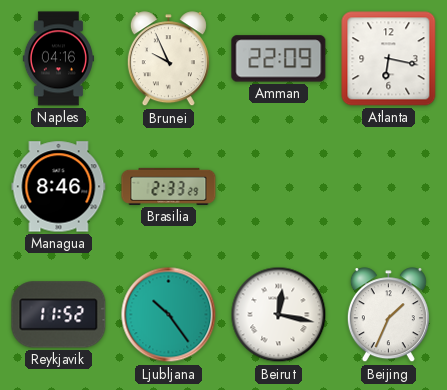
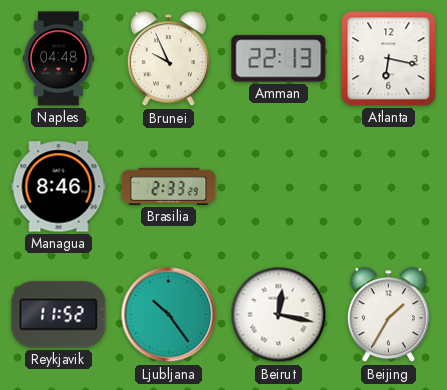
Naples: 04:16 -> 04:48
Amman: 22:09 -> 22:13
Beijing: 1:34 -> 1:35
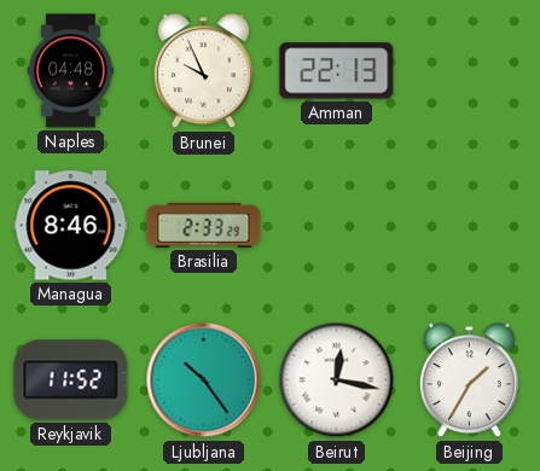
Atlanta: 6:17 -> none
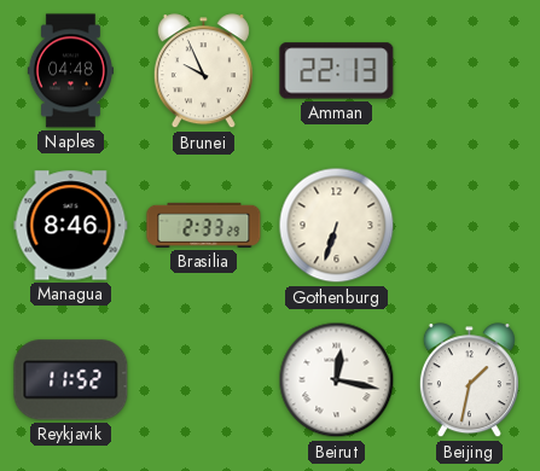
Gothenburg: none -> 6:33
Ljubljana: 10:24 -> none
Beijing: 1:35 -> 1:32
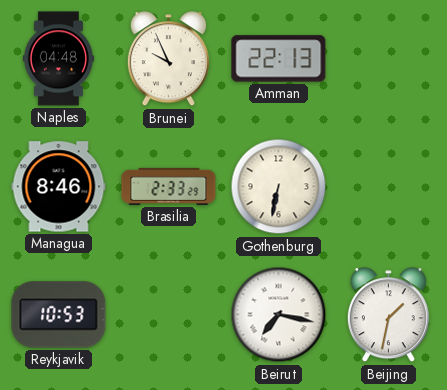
Gothenburg: 6:33 -> 6:32
Reykjavik: 11:52 -> 10:53
Beirut: 12:17 -> 7:17
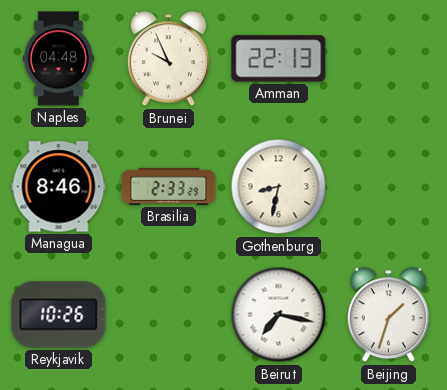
Gothenburg: 6:32 -> 8:32
Reykjavik: 10:53 -> 10:26
Beijing: 1:32 -> 1:33
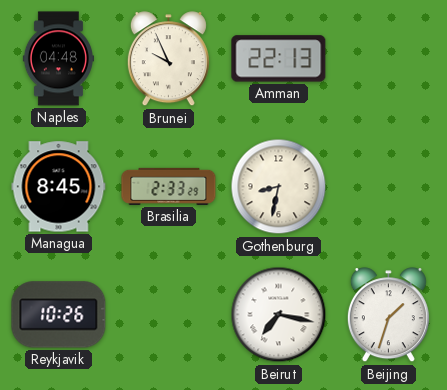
Managua: 8:46 -> 8:45
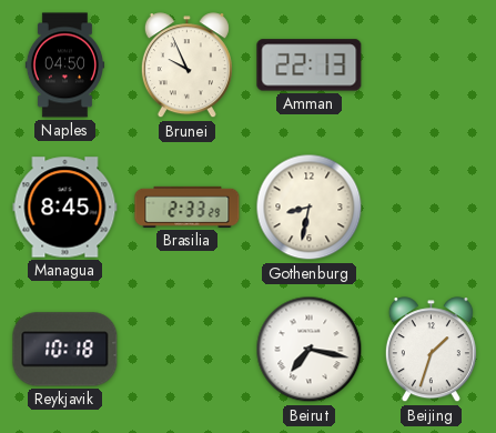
Naples: 04:48 -> 04:50
Reykjavik: 10:26 -> 10:18
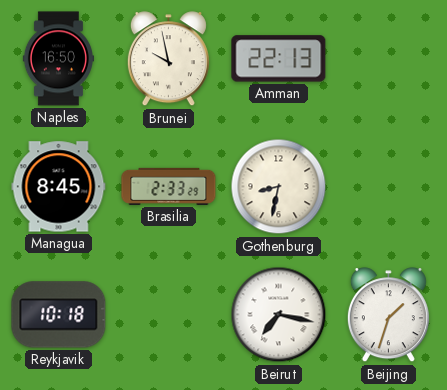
Naples: 04:50 -> 16:50
Brunei: 9:56 -> 9:58
